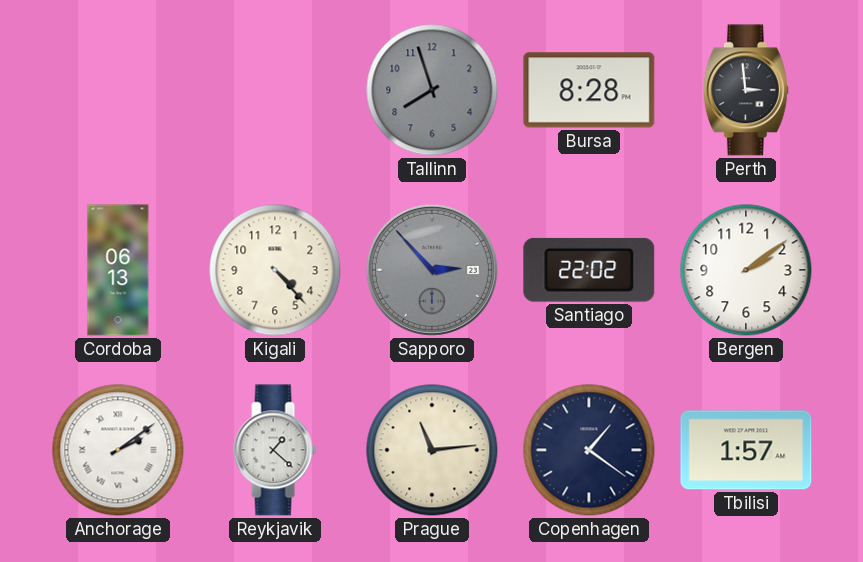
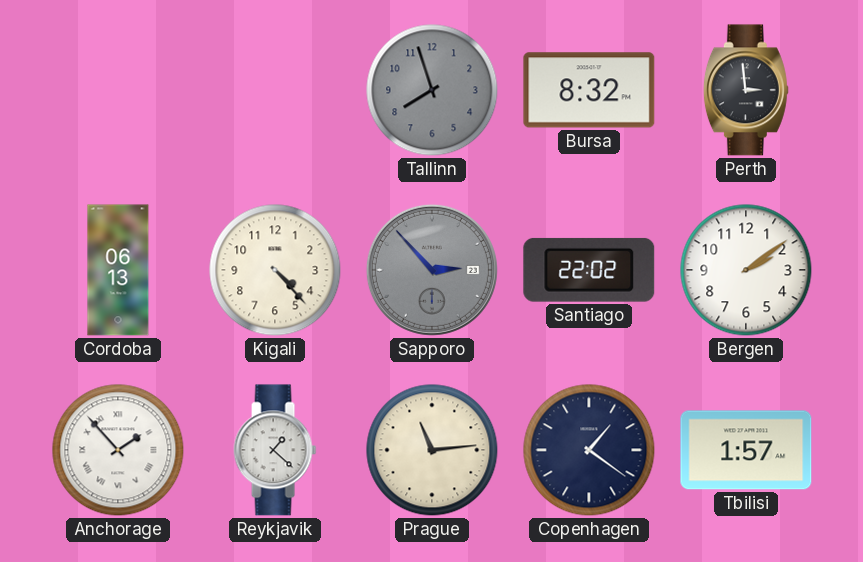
Bursa: 8:28 -> 8:32
Anchorage: 2:09 -> 1:53
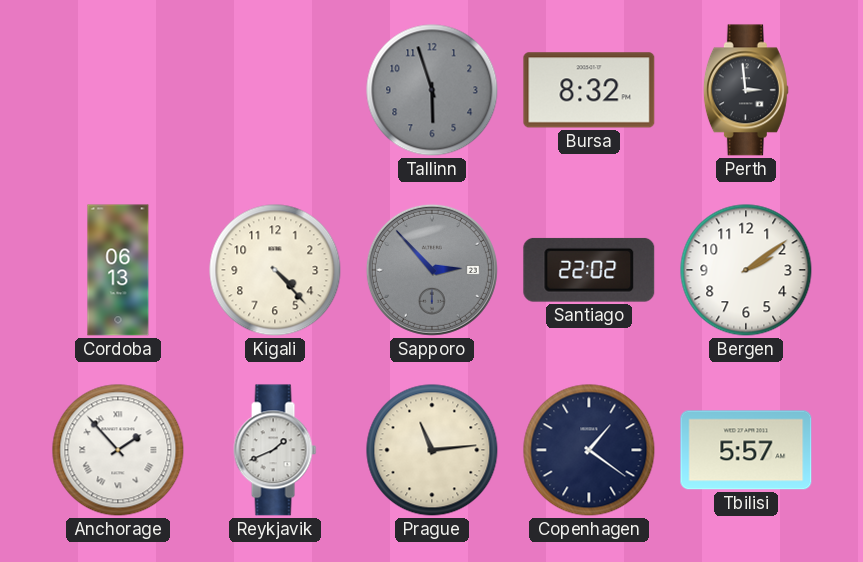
Tallinn: 7:57 -> 5:57
Reykjavik: 1:22 -> 1:41
Tbilisi: 1:57 -> 5:57
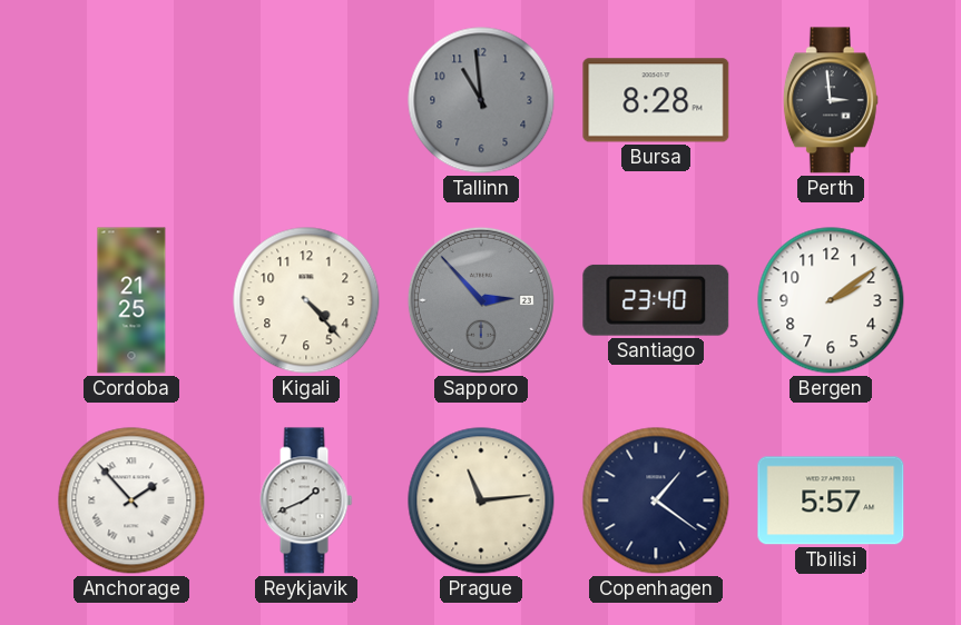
Tallinn: 5:57 -> 10:59
Bursa: 8:32 -> 8:28
Cordoba: 06:13 -> 21:25
Santiago: 22:02 -> 23:40
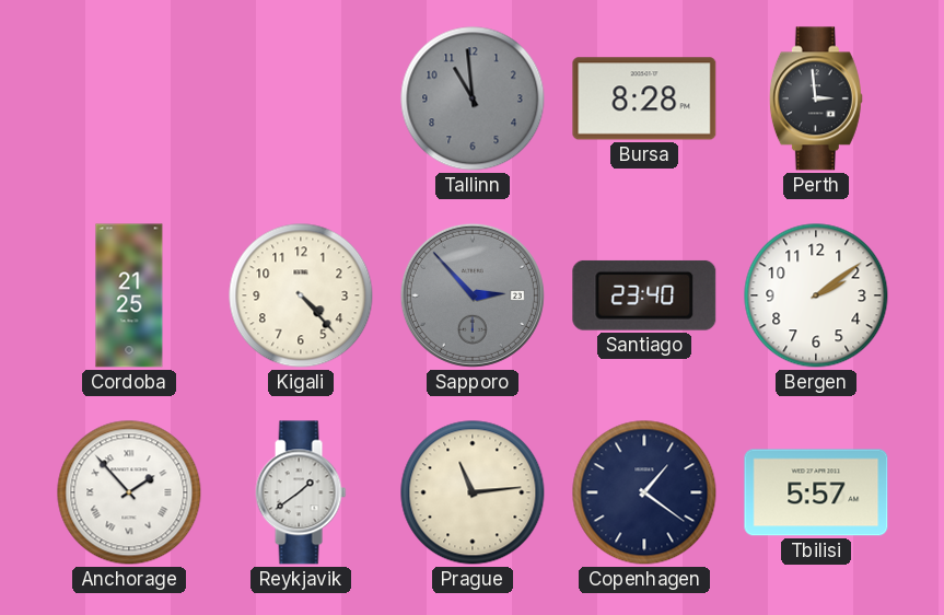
Reykjavik: 1:41 -> 1:39
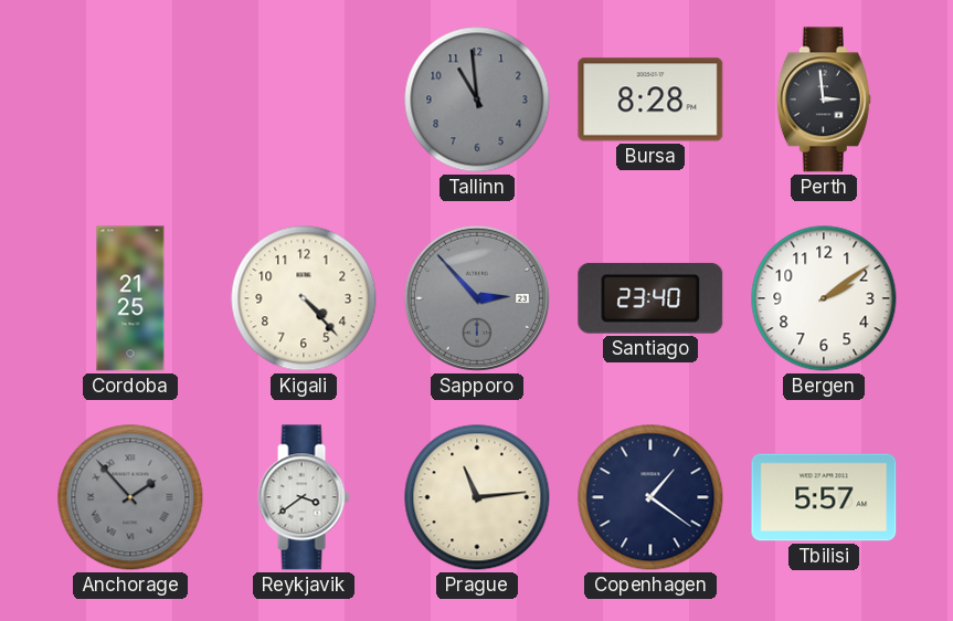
Anchorage dial: white -> grey
Reykjavik: 1:39 -> 3:39
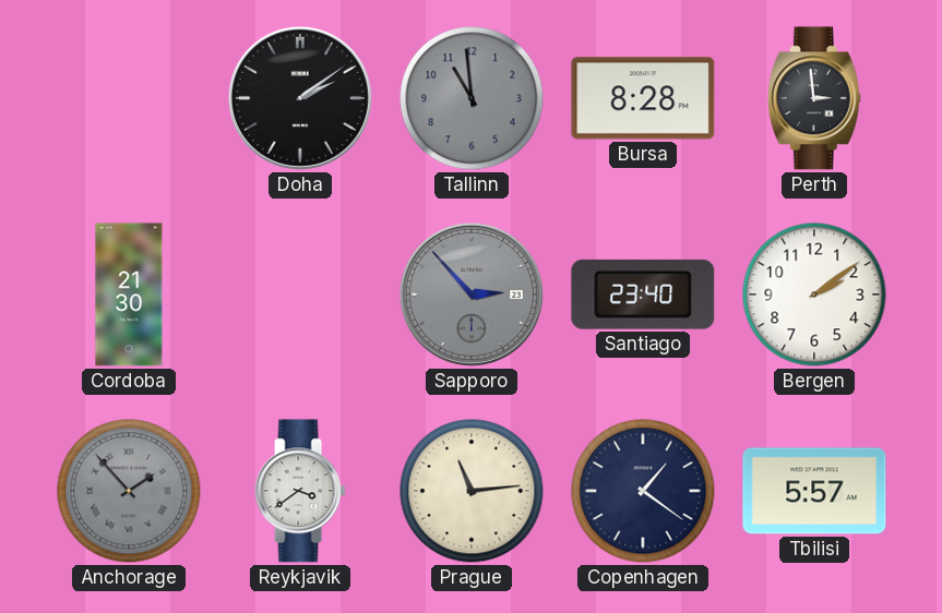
Doha: none -> 2:09
Cordoba: 21:25 -> 21:30
Kigali: 4:23 -> none
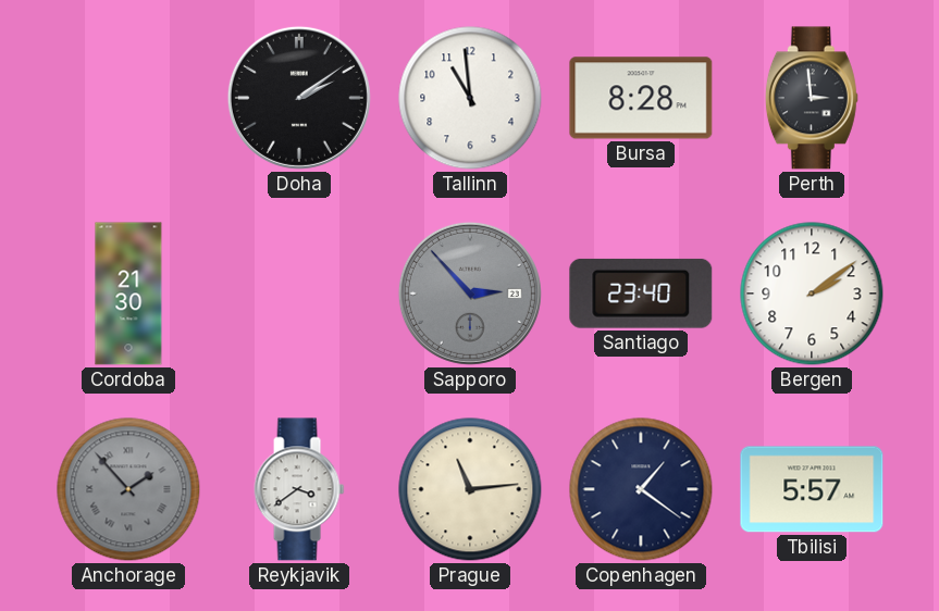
Tallinn dial: grey -> white
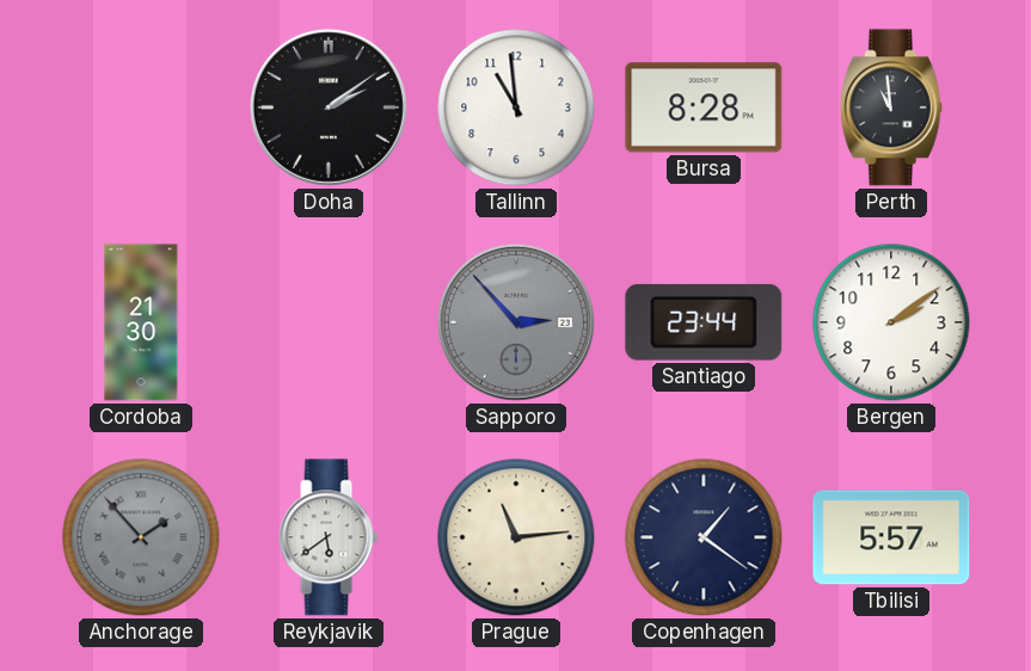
Perth: 2:59 -> 10:59
Santiago: 23:40 -> 23:44
Reykjavik: 3:39 -> 5:39
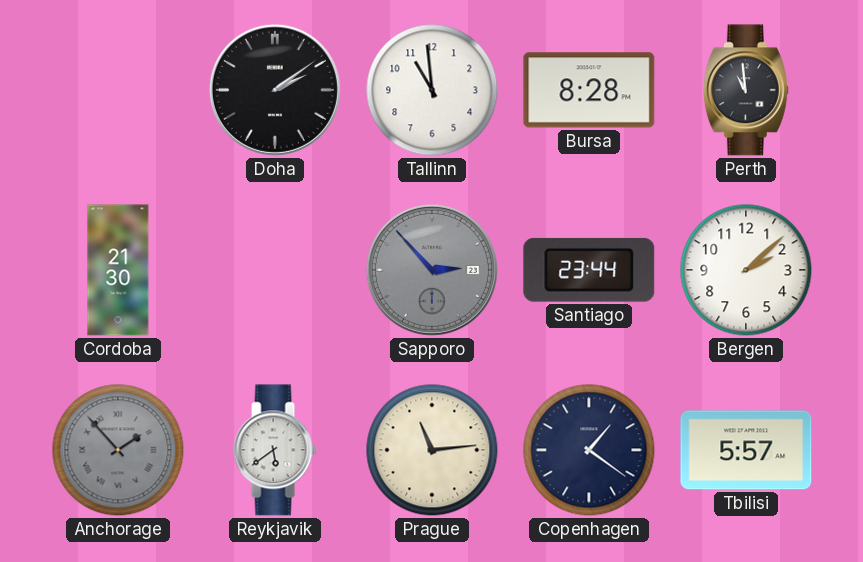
Bergen: 2:09 -> 2:08
